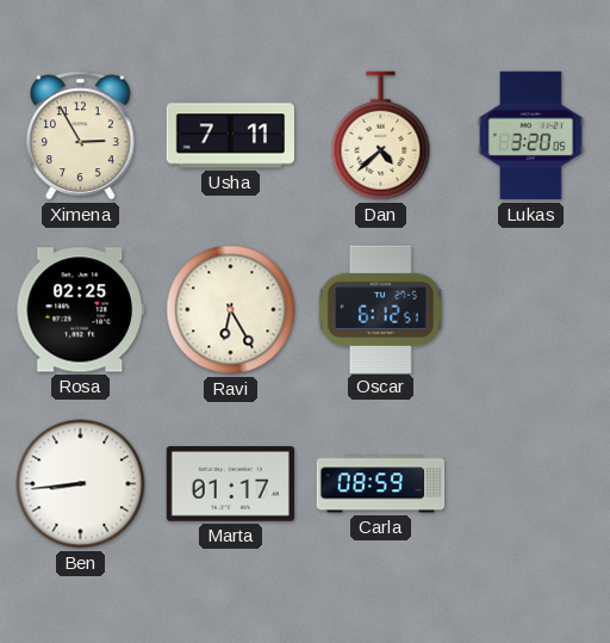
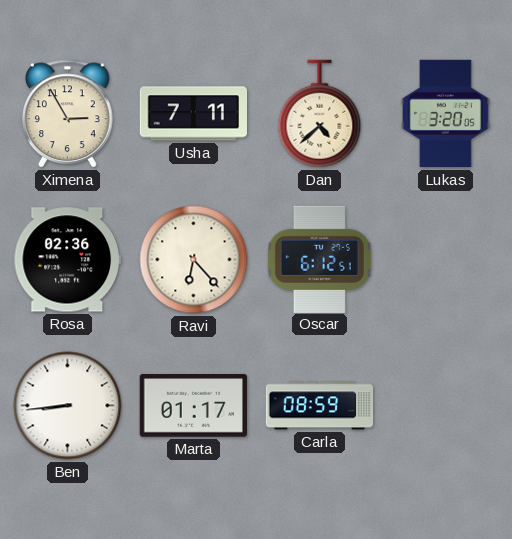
Rosa: 02:25 -> 02:36
Ravi: 6:25 -> 6:23
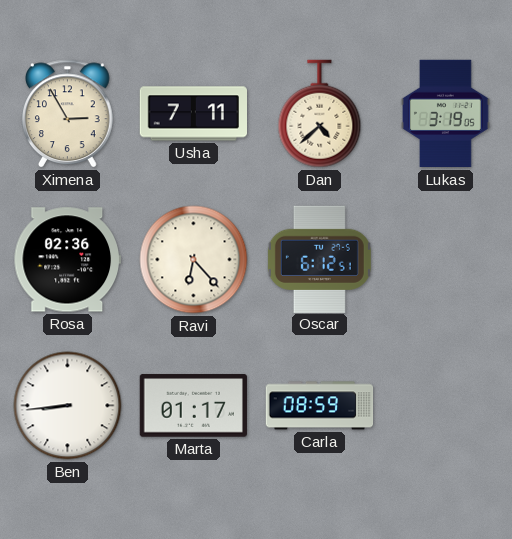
Lukas: 3:20 -> 3:19
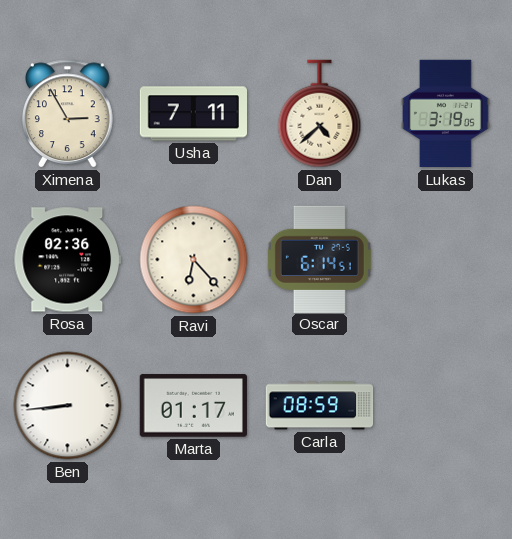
Oscar: 6:12 -> 6:14
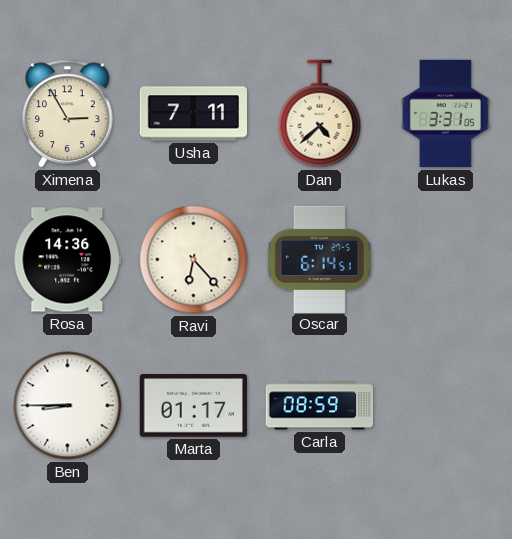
Lukas: 3:19 -> 3:31
Rosa: 02:36 -> 14:36
Ben: 8:44 -> 8:45
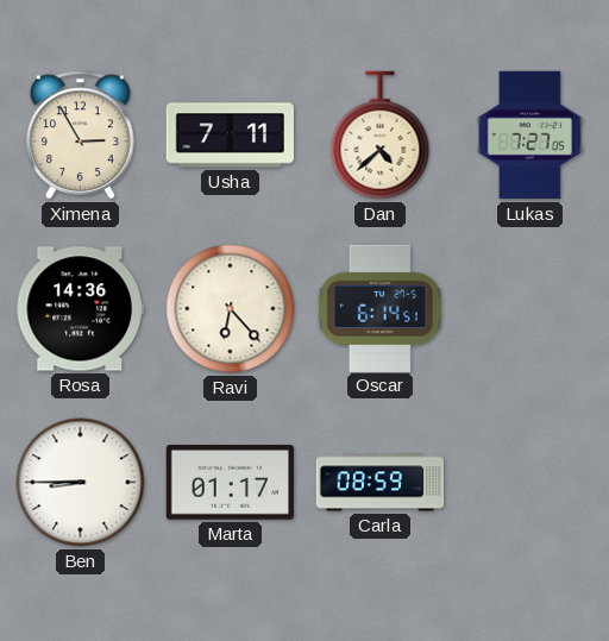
Lukas: 3:31 -> 7:27
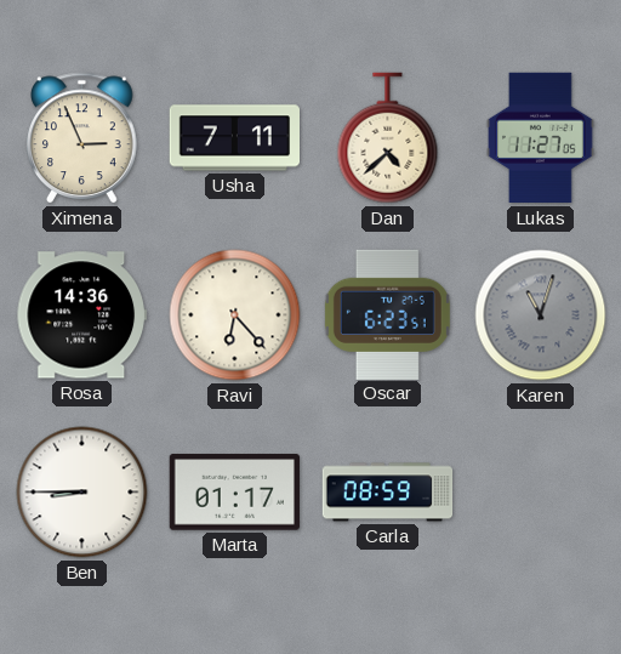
Ximena: 2:55 -> 2:56
Lukas: 7:27 -> 11:27
Oscar: 6:14 -> 6:23
Karen: none -> 11:03
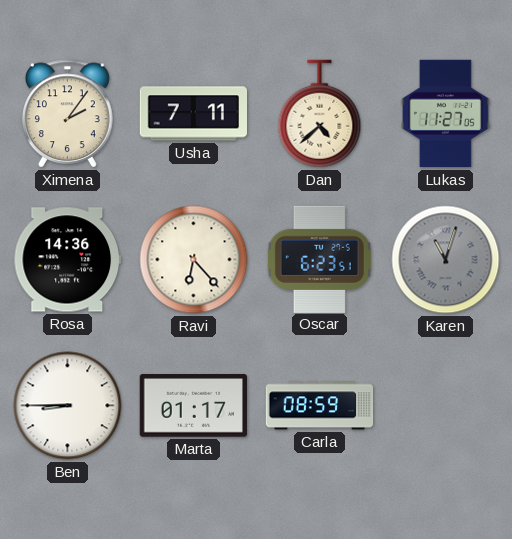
Ximena: 2:56 -> 2:06
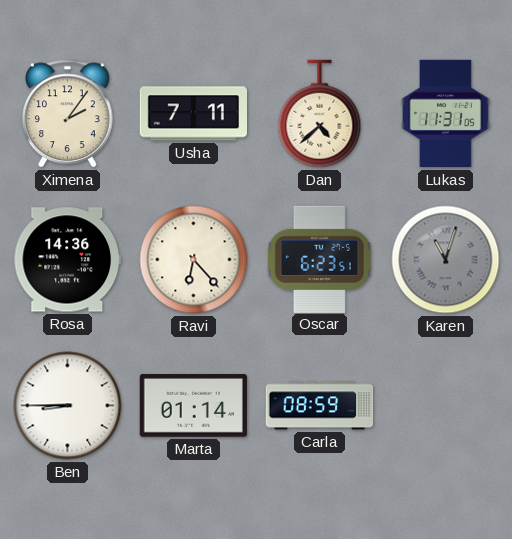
Lukas: 11:27 -> 11:31
Marta: 01:17 -> 01:14
